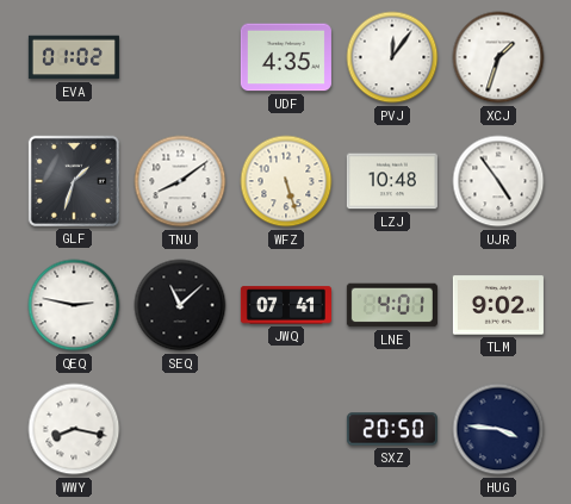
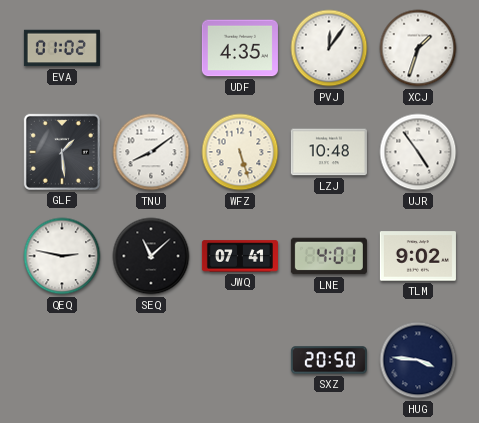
GLF: 1:33 -> 1:29
WWY: 8:17 -> none
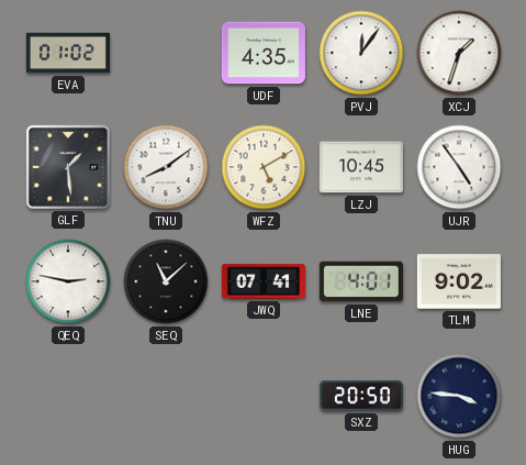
WFZ: 5:27 -> 5:10
LZJ: 10:48 -> 10:45
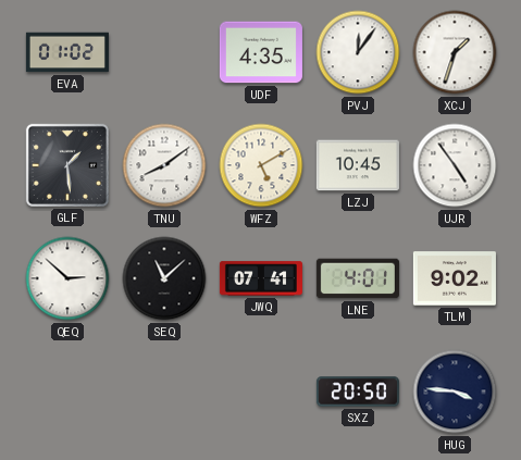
QEQ: 2:47 -> 2:52
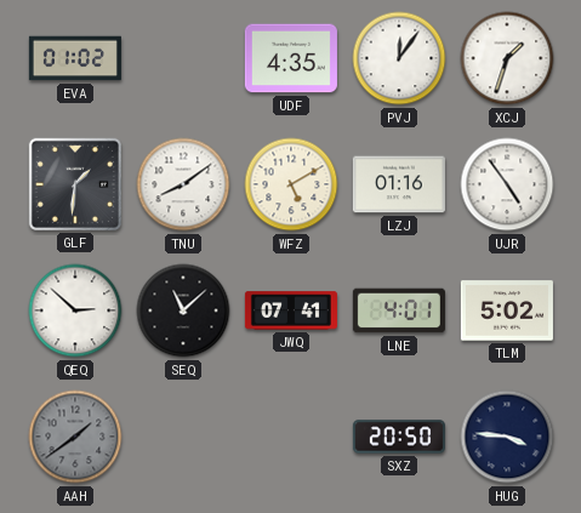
GLF: 1:29 -> 1:31
LZJ: 10:45 -> 01:16
TLM: 9:02 -> 5:02
AAH: none -> 1:39
